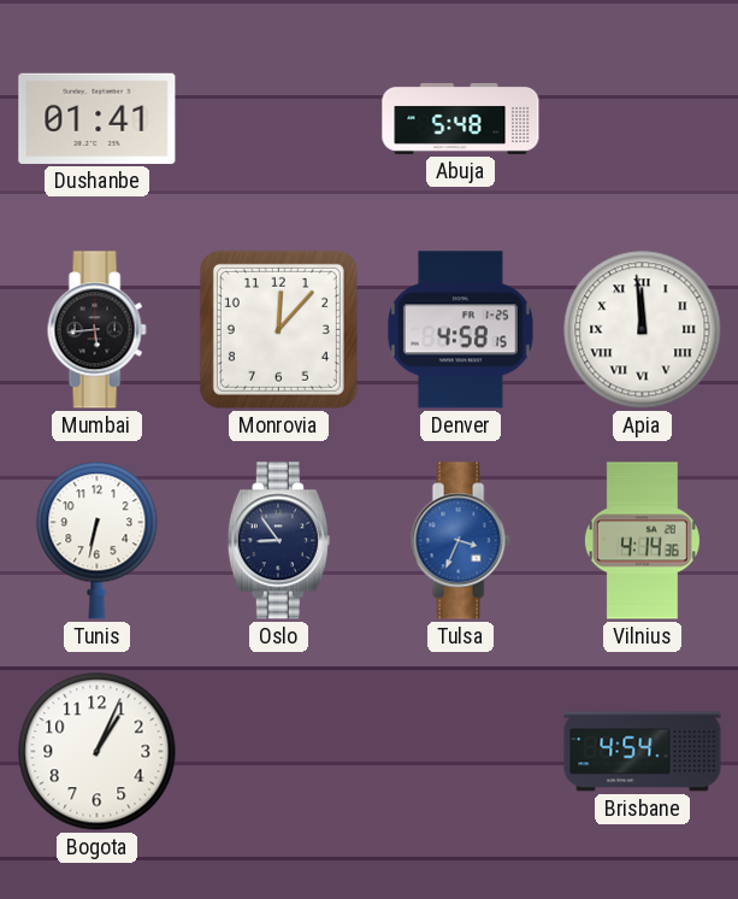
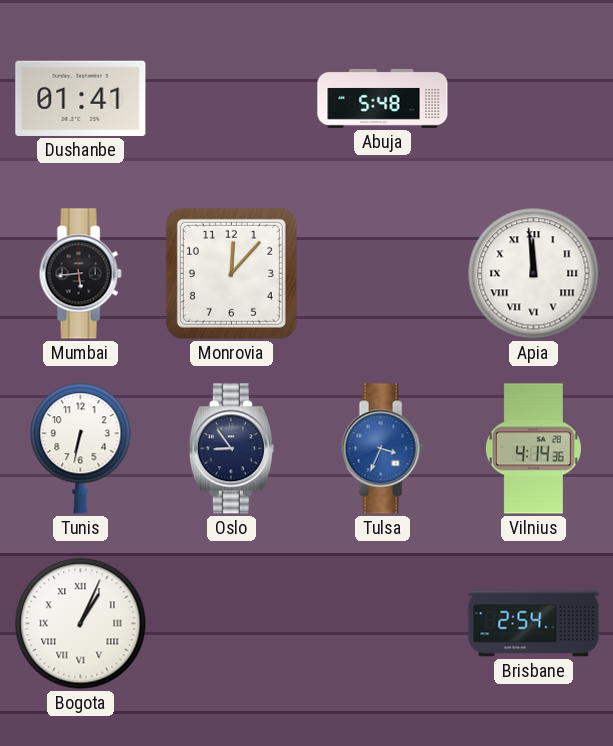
Denver: 4:58 -> none
Bogota numerals: Arabic -> Roman
Brisbane: 4:54 -> 2:54
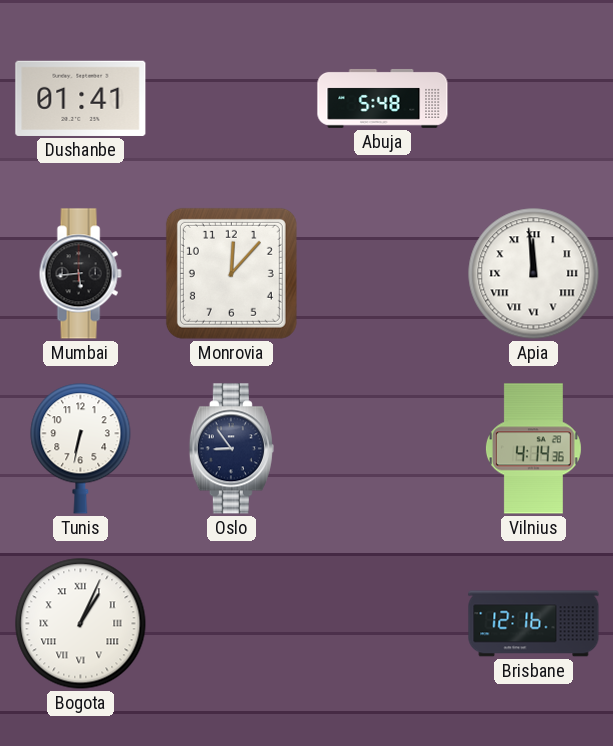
Tulsa: 3:34 -> none
Brisbane: 2:54 -> 12:16
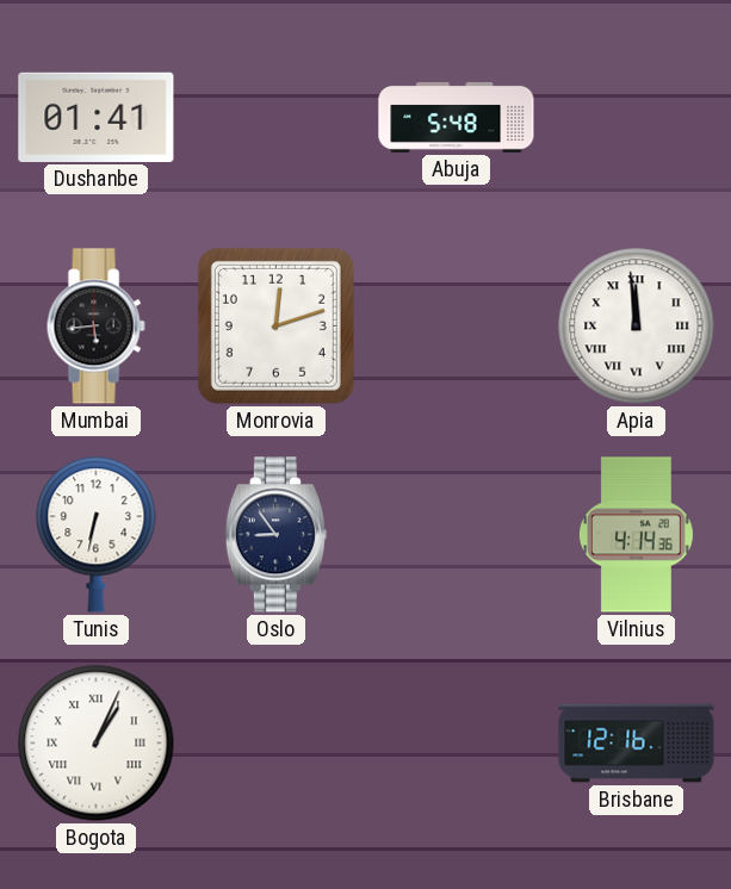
Monrovia: 12:07 -> 12:12
